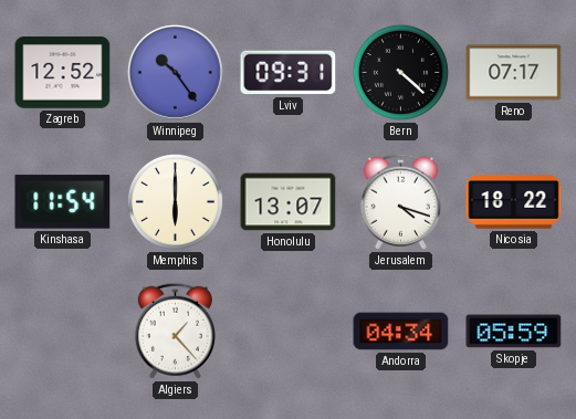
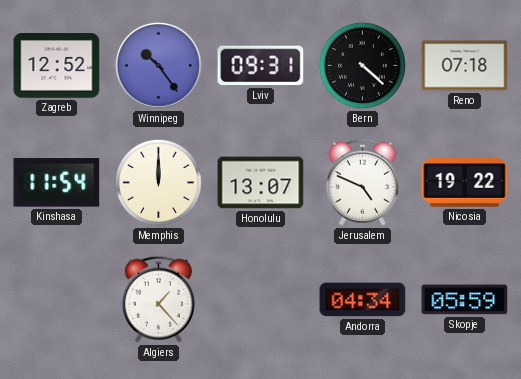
Reno: 07:17 -> 07:18
Memphis: 6:00 -> 12:00
Jerusalem: 4:18 -> 4:49
Nicosia: 18:22 -> 19:22
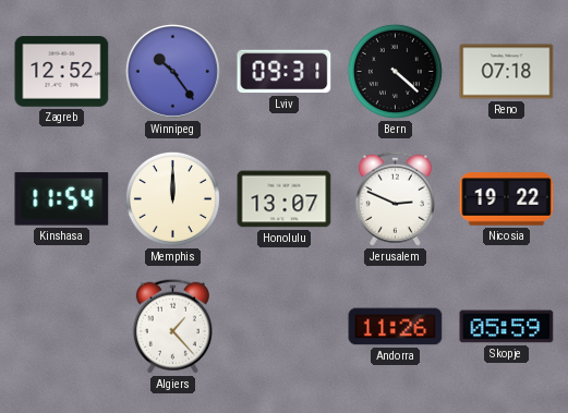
Jerusalem: 4:49 -> 2:49
Andorra: 04:34 -> 11:26
